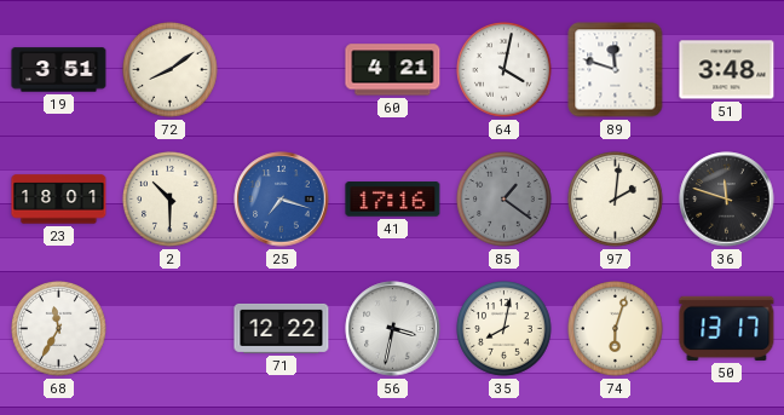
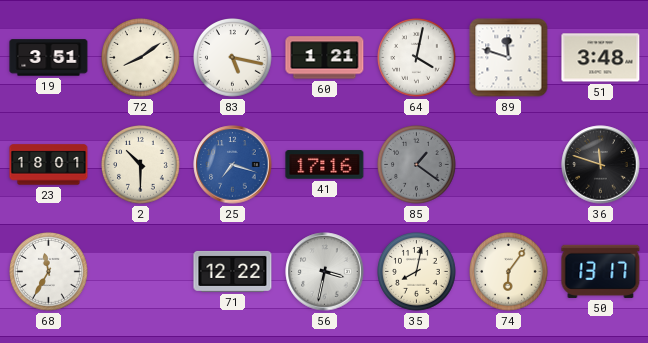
83: none -> 5:17
60: 4:21 -> 1:21
97: 2:01 -> none
74: 6:03 -> 6:06
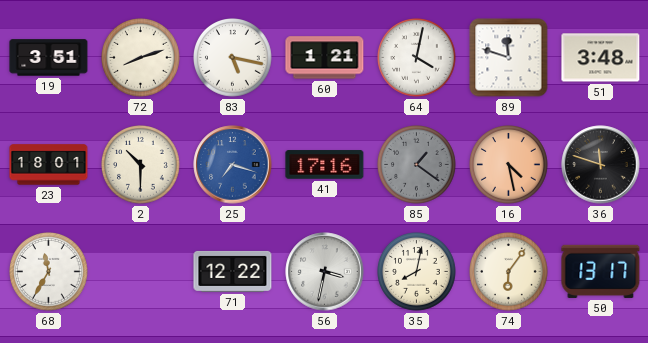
72: 8:09 -> 8:12
16: none -> 4:28
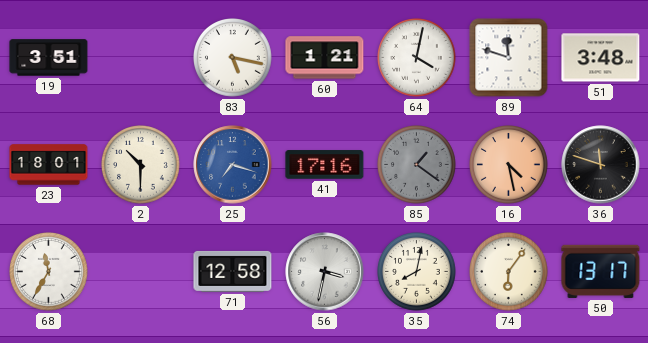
72: 8:12 -> none
71: 12:22 -> 12:58
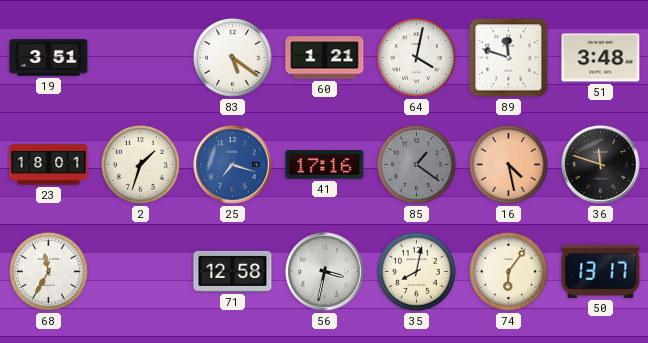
83: 5:17 -> 5:21
2: 10:30 -> 1:33
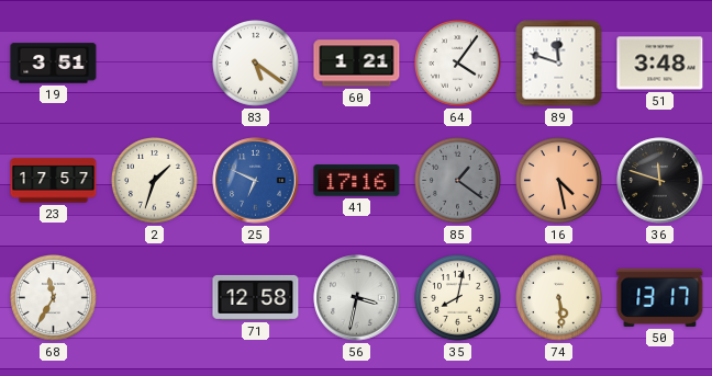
64: 4:02 -> 4:06
23: 18:01 -> 17:57
25: 7:18 -> 6:49
74: 6:06 -> 5:29
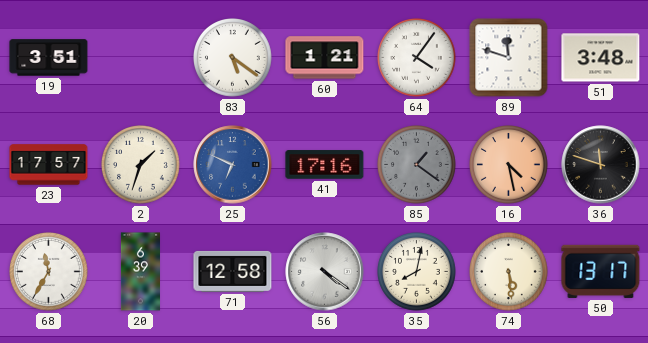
20: none -> 6:39
56: 3:32 -> 4:21
